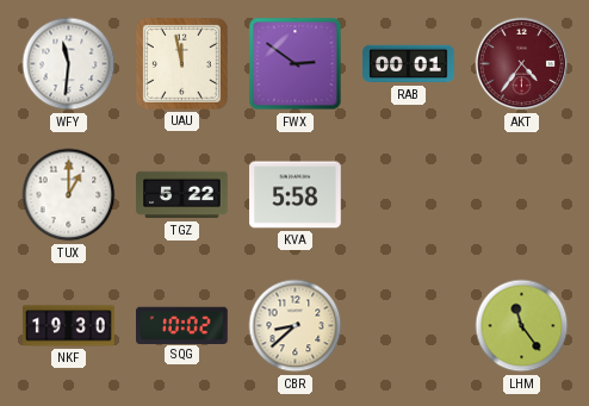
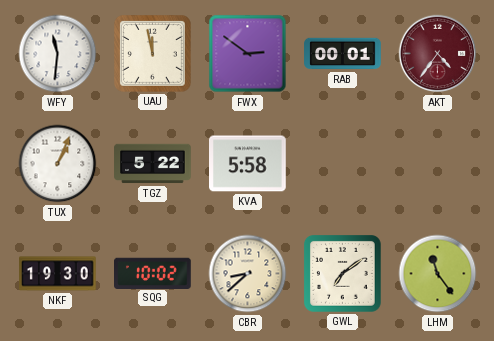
TUX: 1:00 -> 1:04
GWL: none -> 7:09
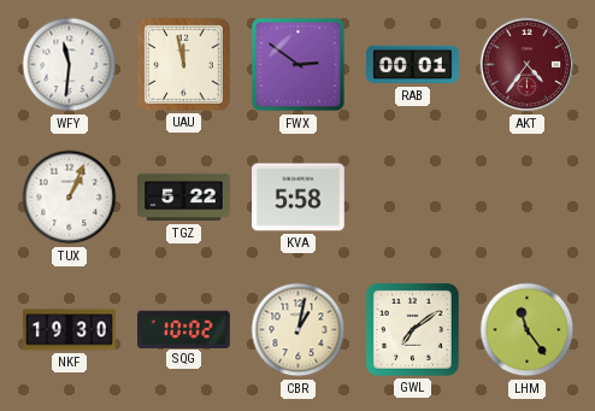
CBR: 8:38 -> 1:02
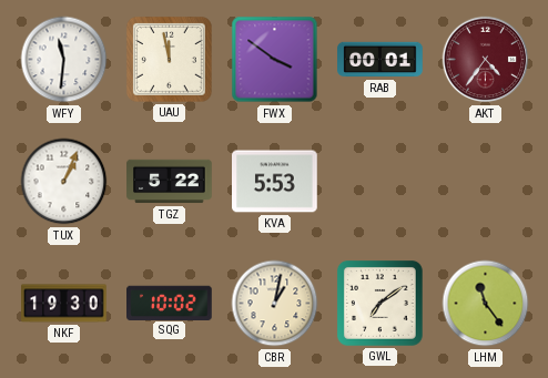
FWX: 2:51 -> 3:51
KVA: 5:58 -> 5:53
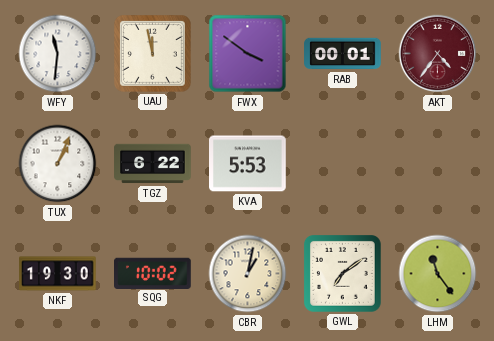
TGZ: 5:22 -> 6:22
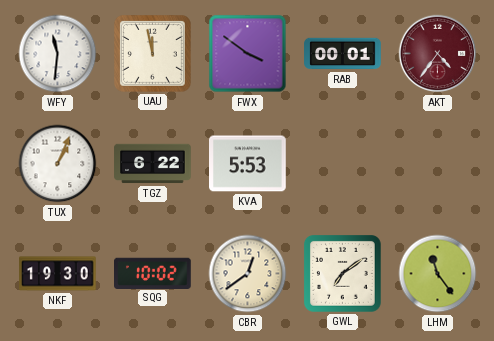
CBR: 1:02 -> 12:39
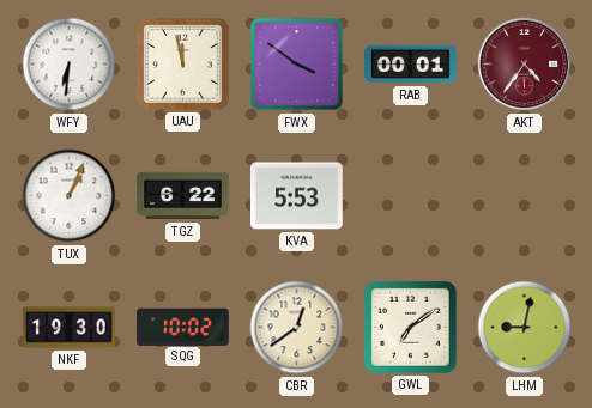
WFY: 11:31 -> 6:31
LHM: 11:24 -> 9:02
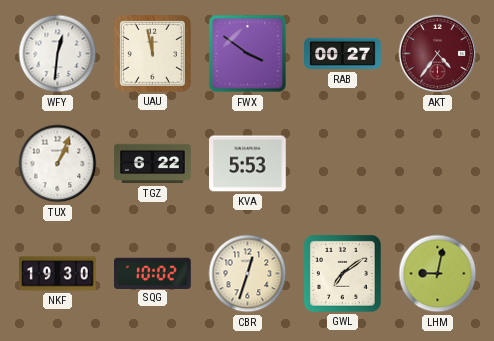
WFY: 6:31 -> 12:31
RAB: 00:01 -> 00:27
CBR: 12:39 -> 12:33
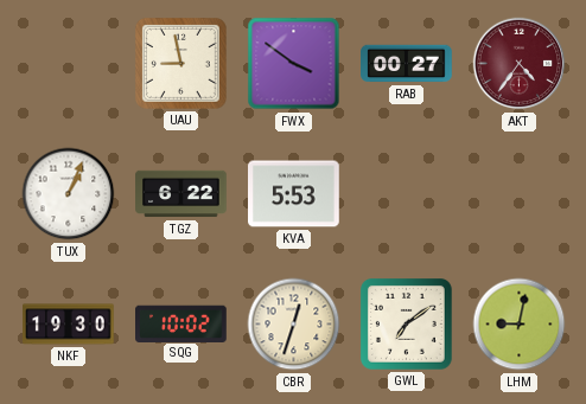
WFY: 12:31 -> none
UAU: 11:58 -> 8:58
